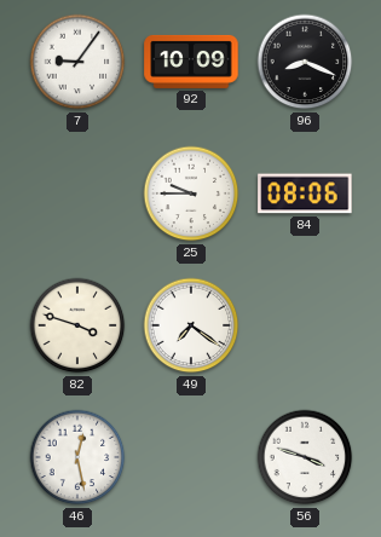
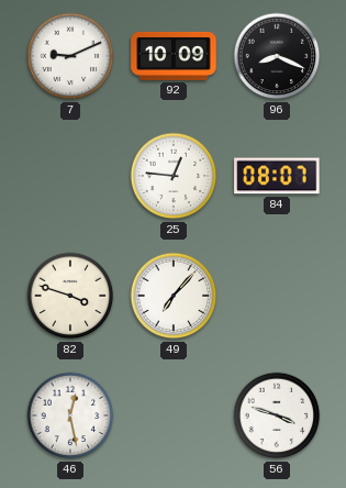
7: 9:06 -> 9:11
25: 9:45 -> 12:46
84: 08:06 -> 08:07
49: 7:21 -> 7:07
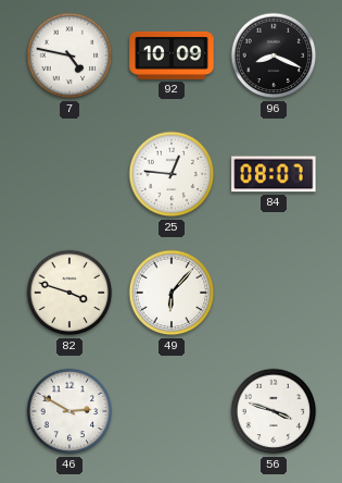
7: 9:11 -> 4:47
49: 7:07 -> 6:07
46: 12:28 -> 2:50
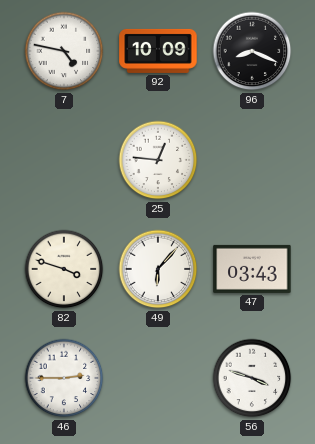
84: 08:07 -> none
47: none -> 03:43
46: 2:50 -> 2:45
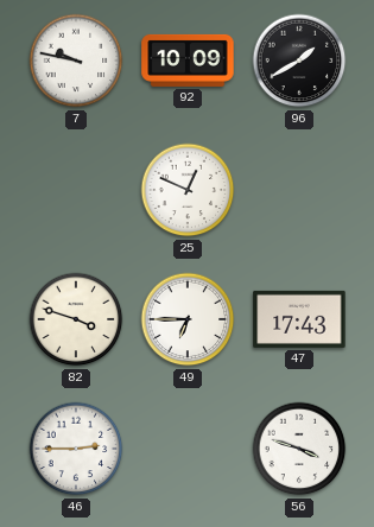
7: 4:47 -> 9:47
96: 8:19 -> 1:40
25: 12:46 -> 12:49
49: 6:07 -> 6:45
47: 03:43 -> 17:43
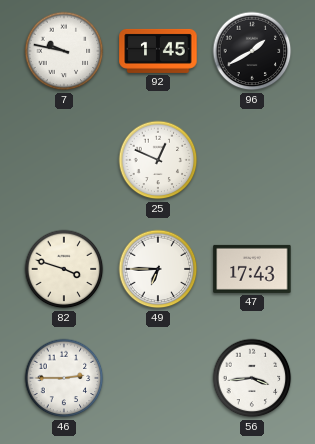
92: 10:09 -> 1:45
56: 3:48 -> 3:44
